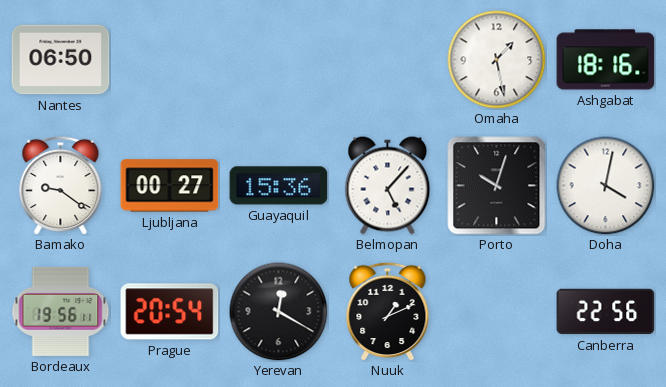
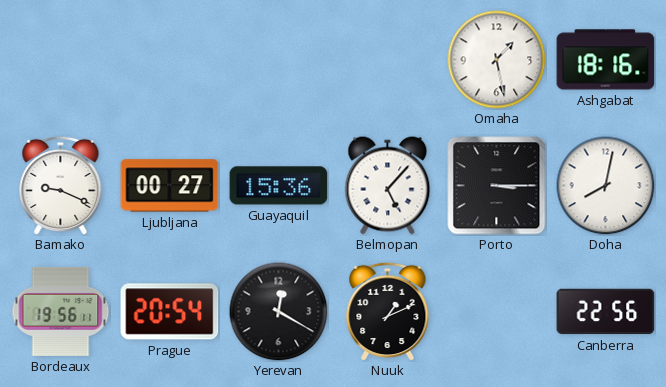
Nantes: 06:50 -> none
Bamako: 9:21 -> 9:19
Porto: 10:03 -> 3:15
Doha: 4:02 -> 8:02
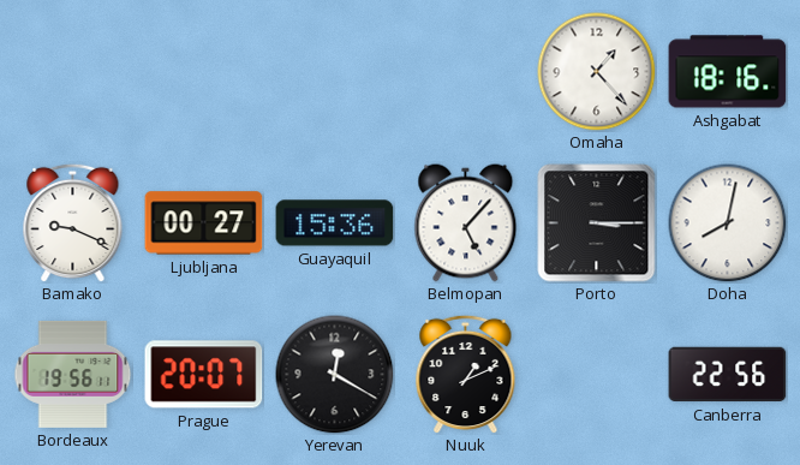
Omaha: 1:28 -> 1:23
Prague: 20:54 -> 20:07
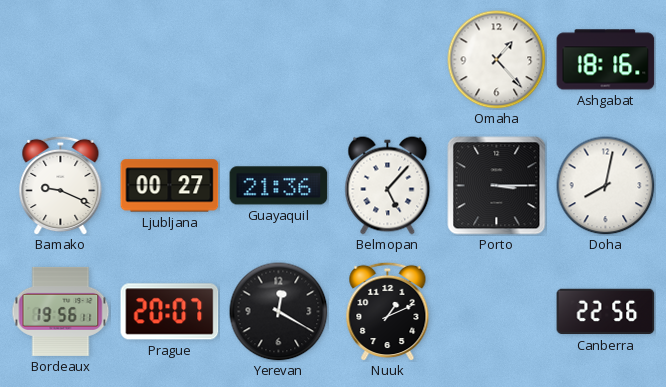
Guayaquil: 15:36 -> 21:36
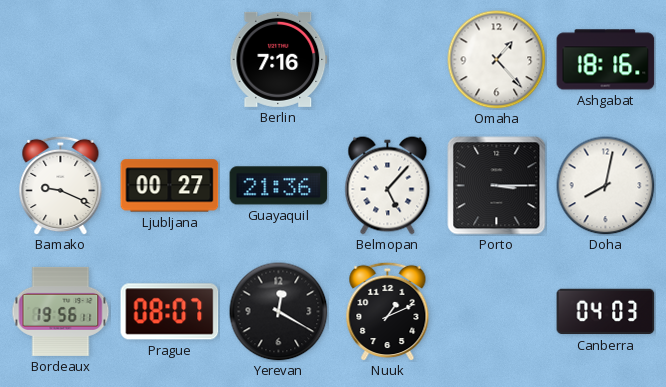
Berlin: none -> 7:16
Prague: 20:07 -> 08:07
Canberra: 22:56 -> 04:03
